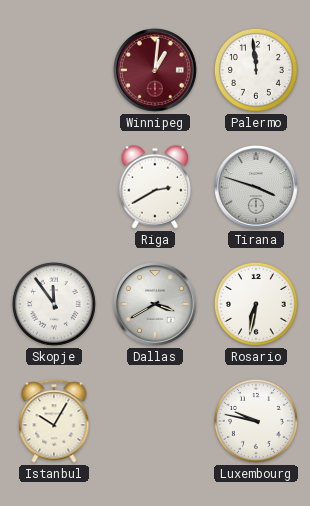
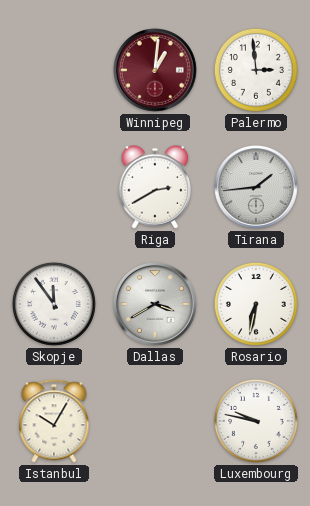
Palermo: 11:59 -> 2:59
Tirana: 3:48 -> 1:44
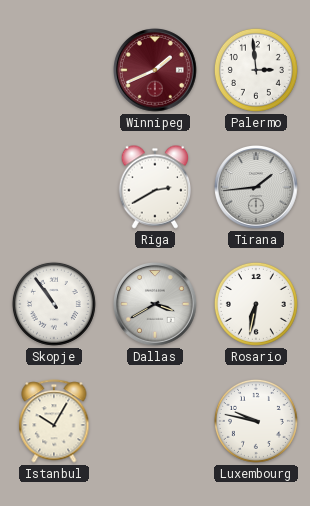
Winnipeg: 1:01 -> 1:41
Skopje: 11:54 -> 10:54
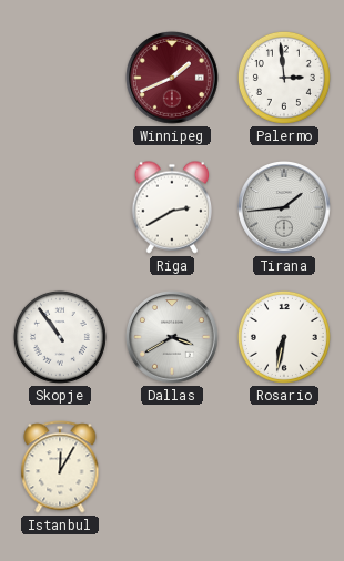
Istanbul: 10:05 -> 12:05
Luxembourg: 9:47 -> none
